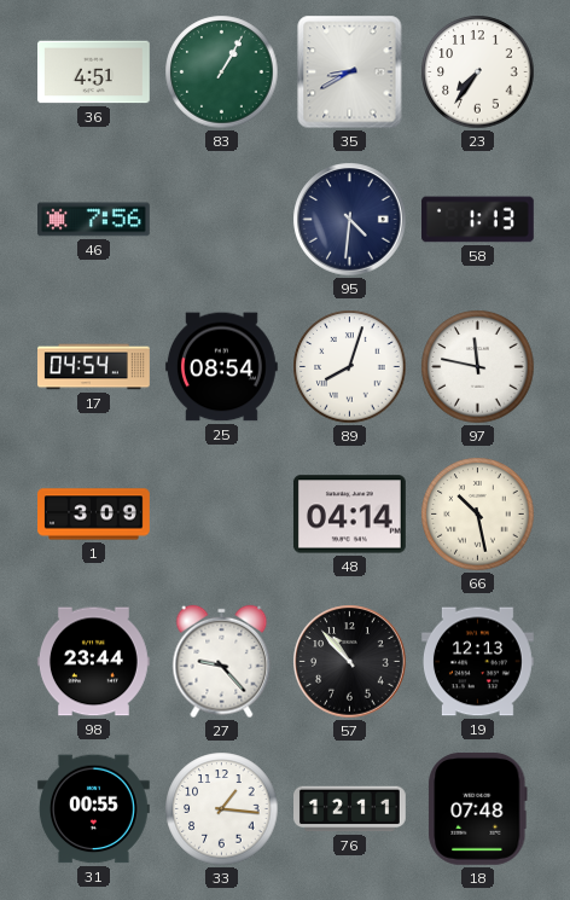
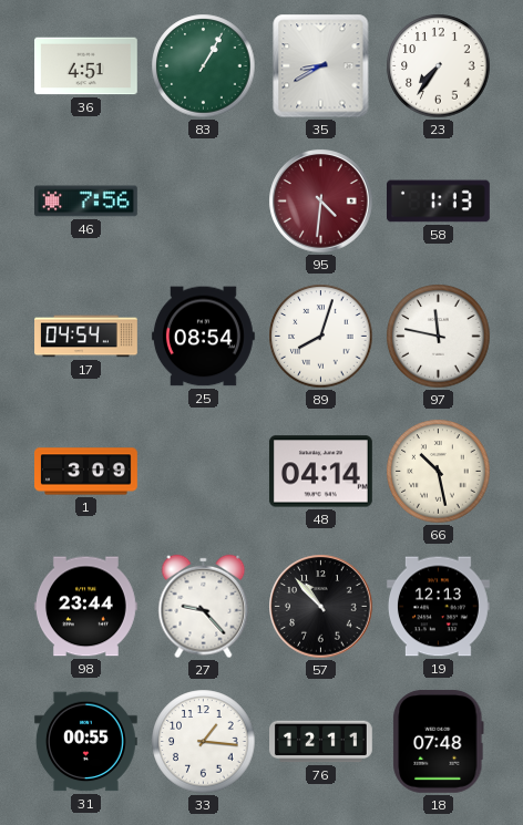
95 dial: navy -> burgundy
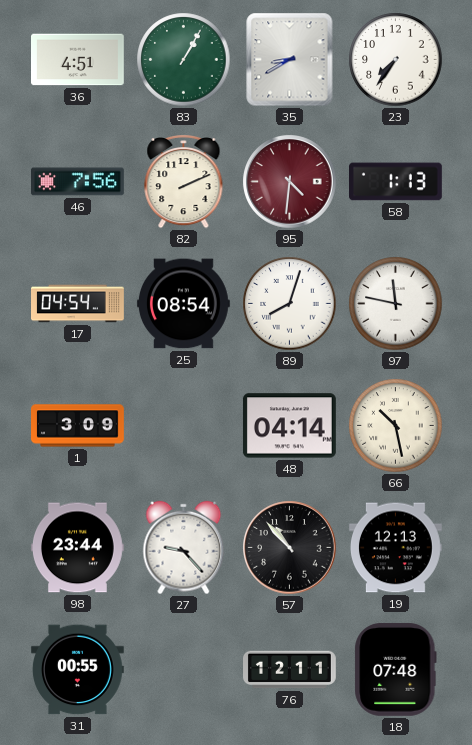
82: none -> 2:11
33: 1:16 -> none
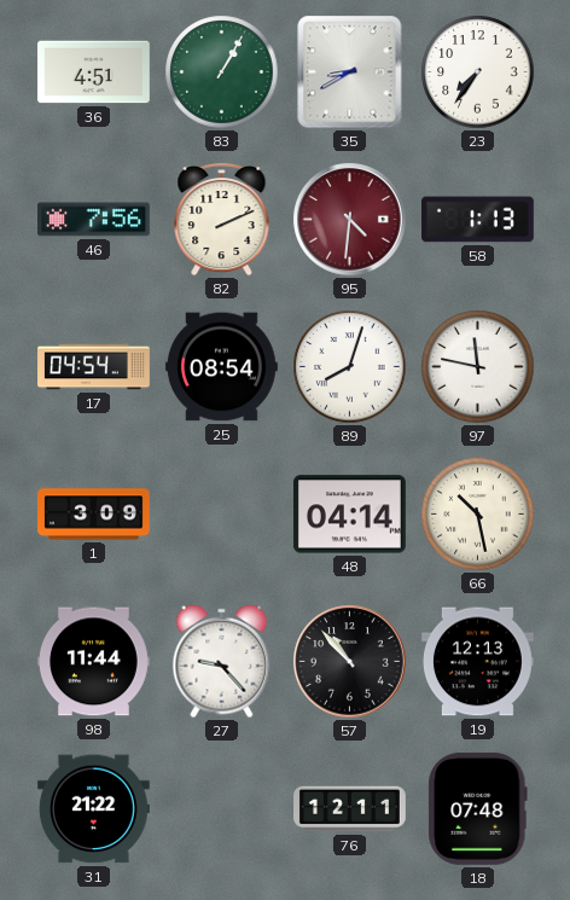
98: 23:44 -> 11:44
31: 00:55 -> 21:22
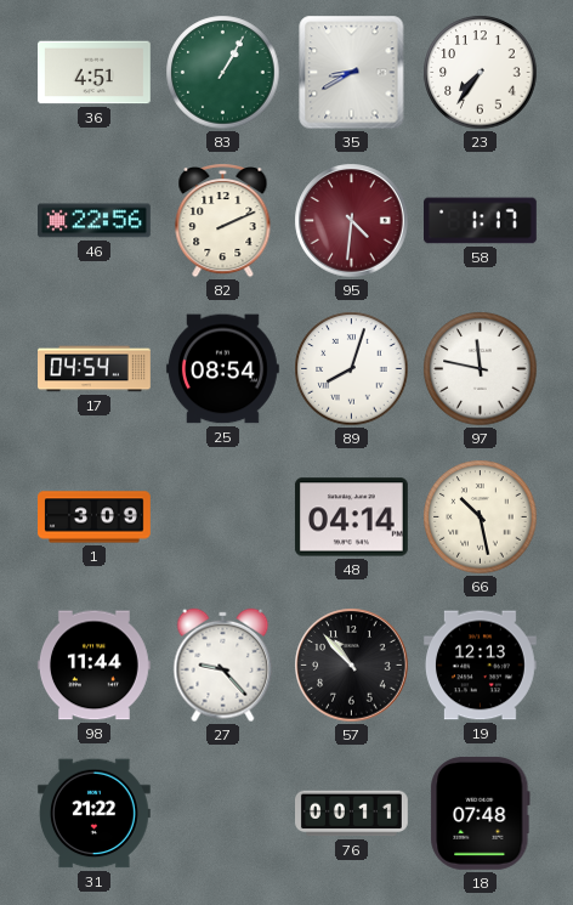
46: 7:56 -> 22:56
58: 1:13 -> 1:17
76: 12:11 -> 00:11
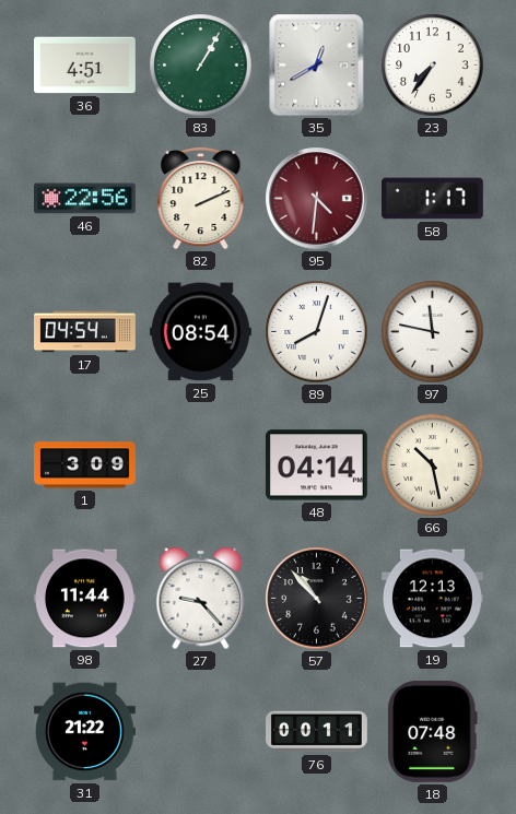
35: 8:40 -> 12:40
